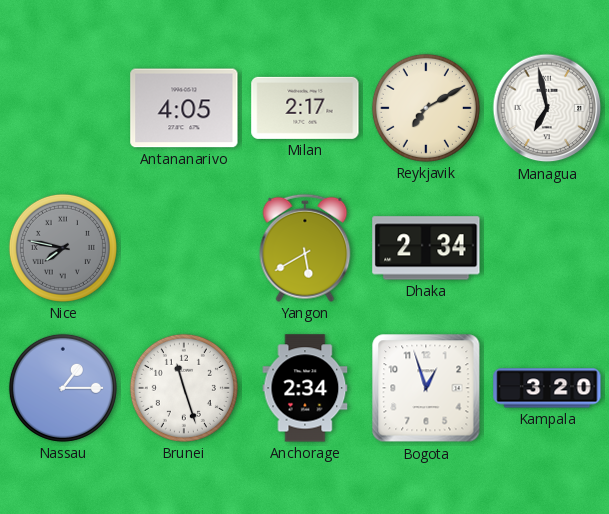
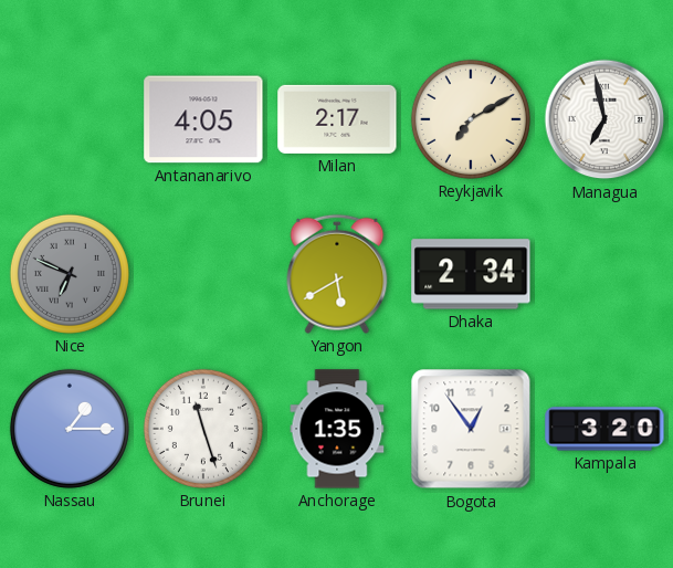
Nice: 7:47 -> 6:49
Anchorage: 2:34 -> 1:35
Bogota: 12:57 -> 12:54
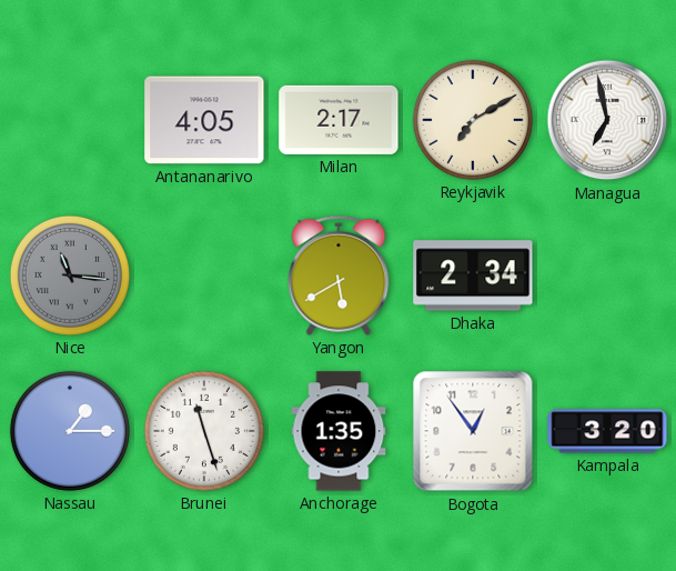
Nice: 6:49 -> 11:16
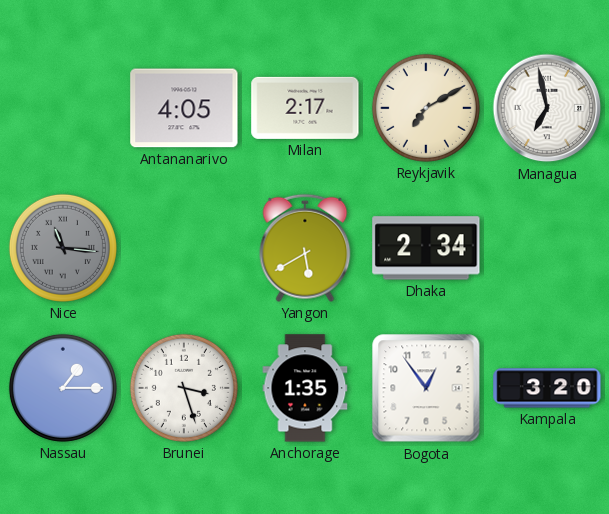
Brunei: 11:27 -> 3:27
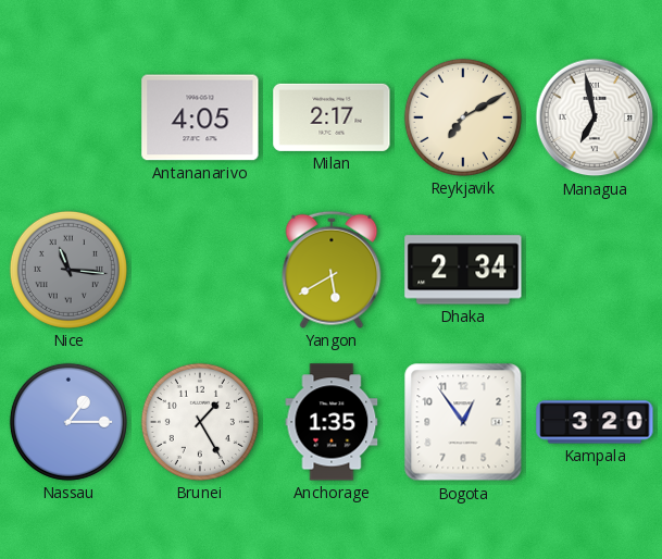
Brunei: 3:27 -> 1:25
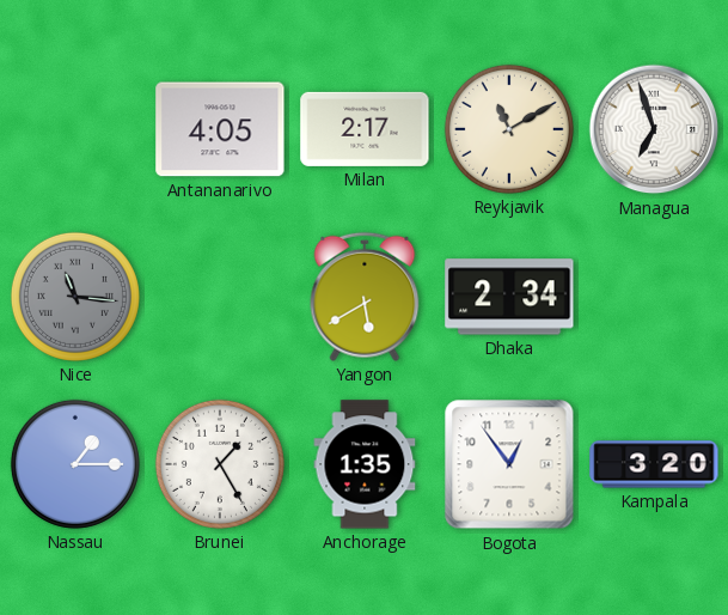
Reykjavik: 7:10 -> 11:10
Managua: 6:58 -> 6:57
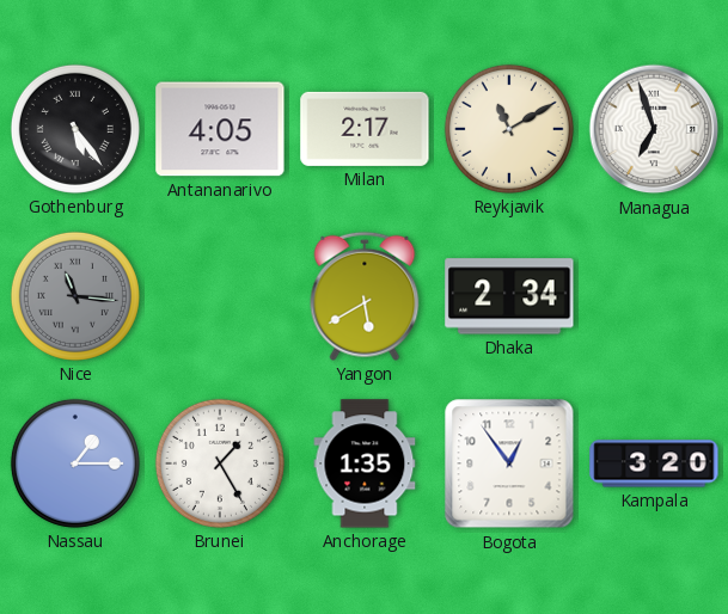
Gothenburg: none -> 5:24
